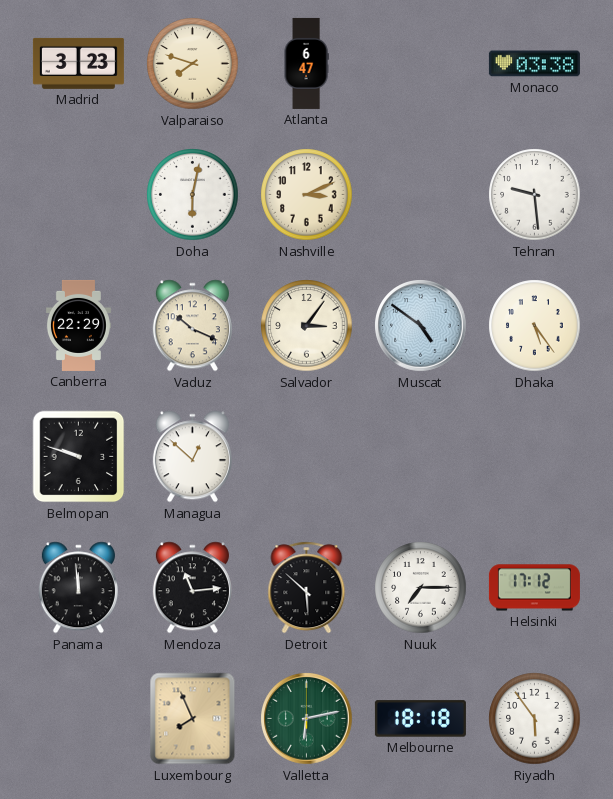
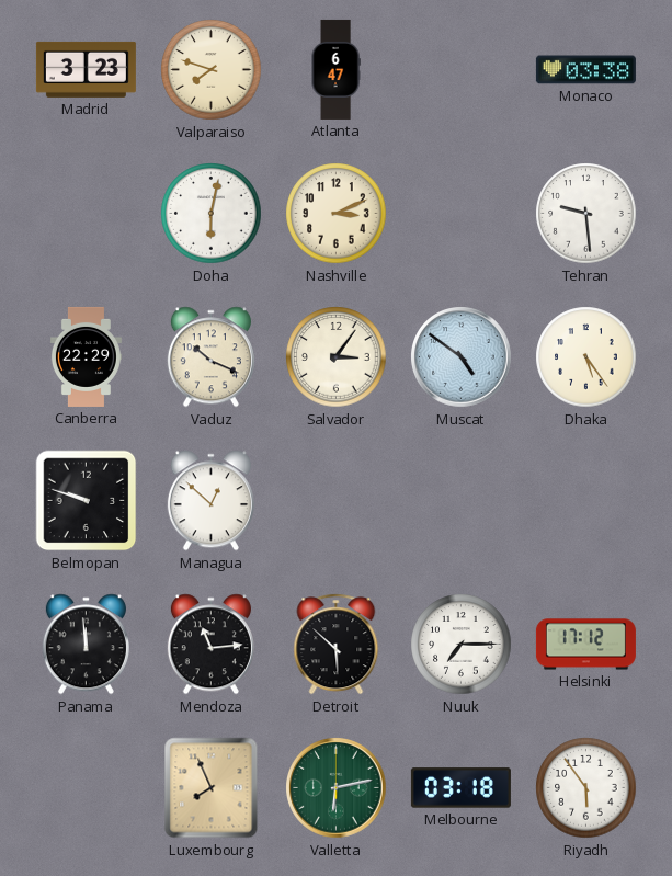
Melbourne: 18:18 -> 03:18
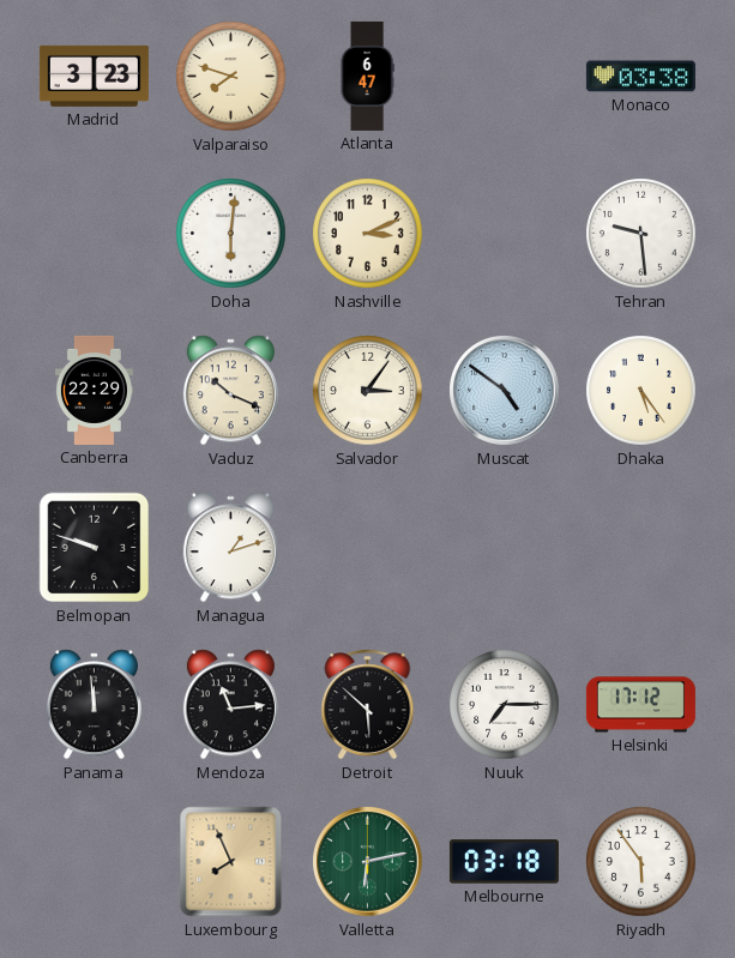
Doha: 6:02 -> 6:01
Managua: 12:52 -> 1:12
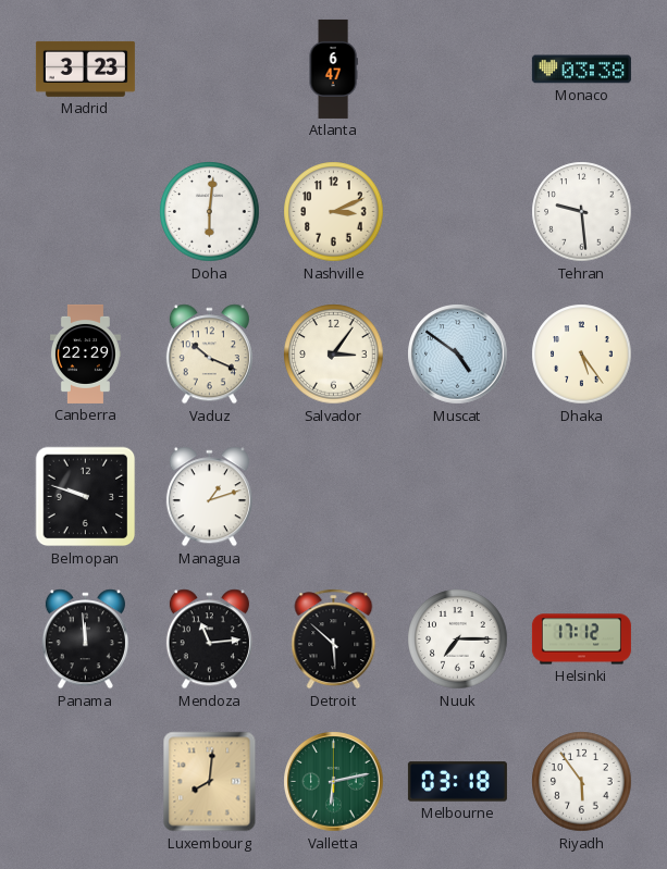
Valparaiso: 7:48 -> none
Luxembourg: 7:56 -> 8:01
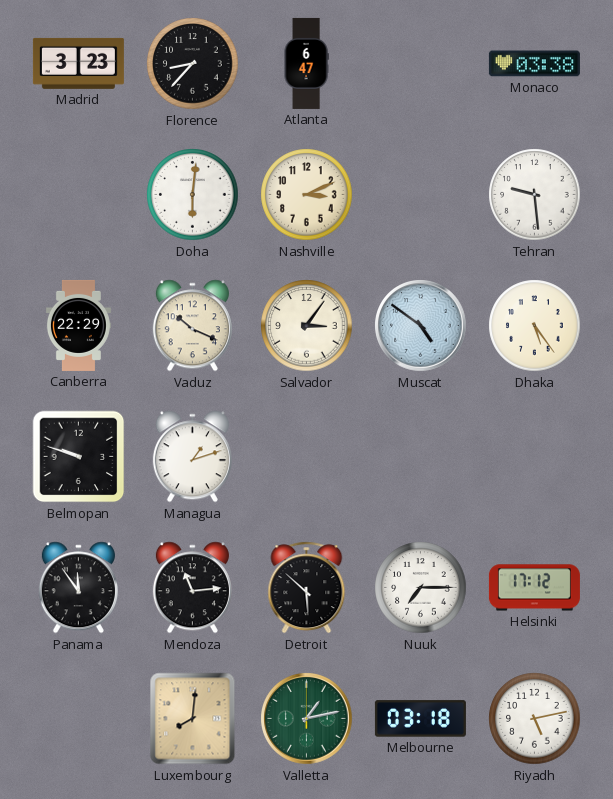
Florence: none -> 8:37
Panama: 11:59 -> 11:54
Valletta: 6:13 -> 1:13
Riyadh: 5:54 -> 5:13
